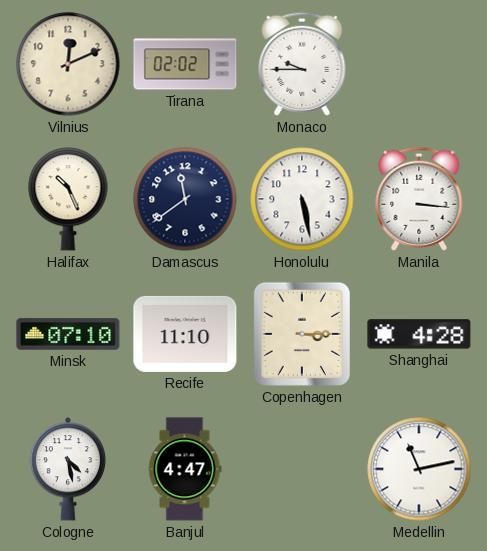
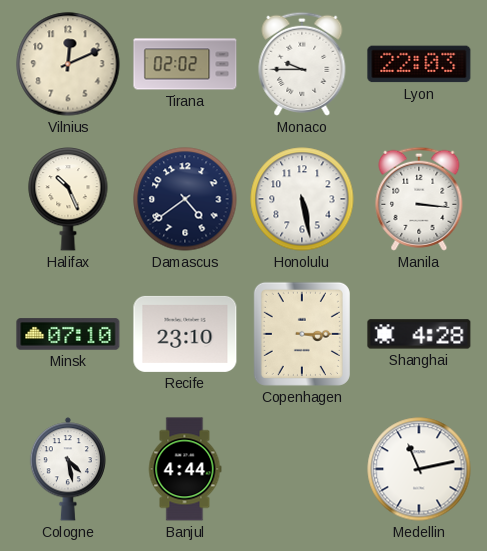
Lyon: none -> 22:03
Damascus: 11:39 -> 4:39
Recife: 11:10 -> 23:10
Banjul: 4:47 -> 4:44
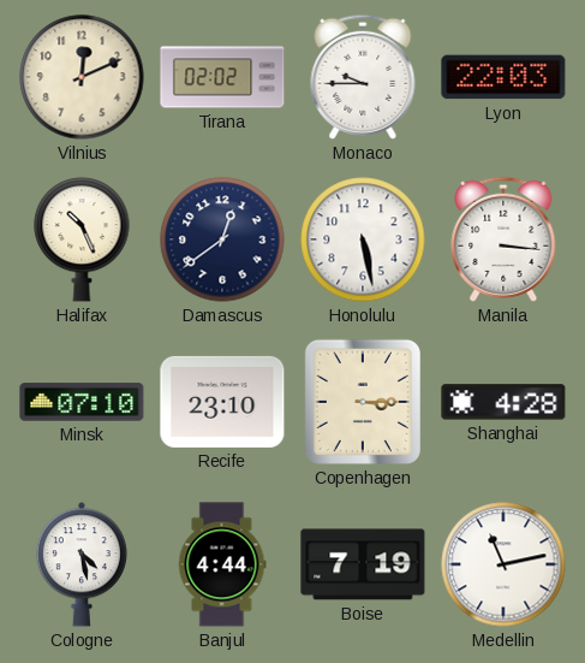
Damascus: 4:39 -> 12:39
Boise: none -> 7:19
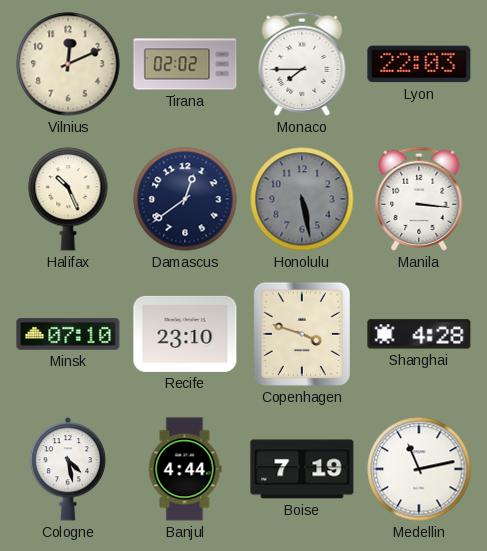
Monaco: 9:45 -> 7:45
Honolulu dial: white -> grey
Copenhagen: 3:15 -> 3:48
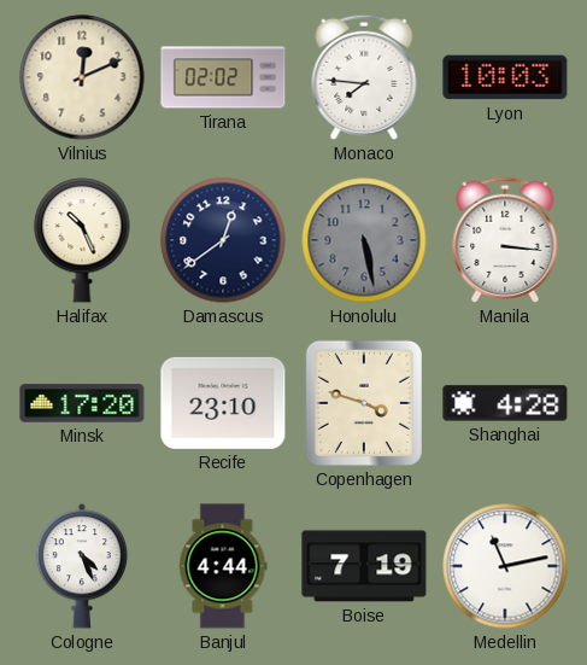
Monaco: 7:45 -> 7:46
Lyon: 22:03 -> 10:03
Minsk: 07:10 -> 17:20
Cologne: 4:28 -> 4:26
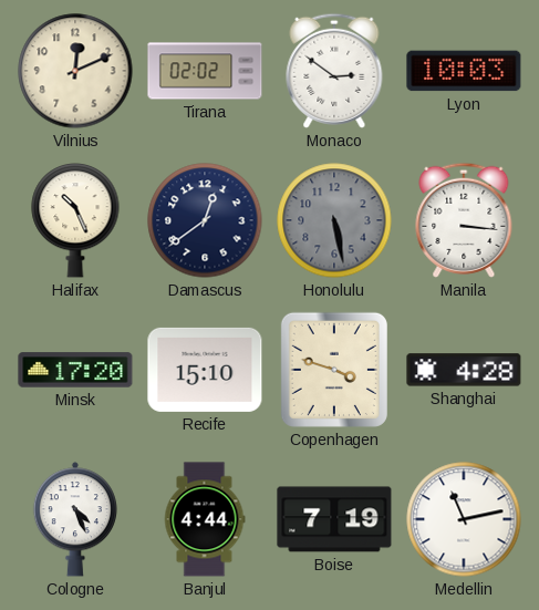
Monaco: 7:46 -> 2:51
Recife: 23:10 -> 15:10
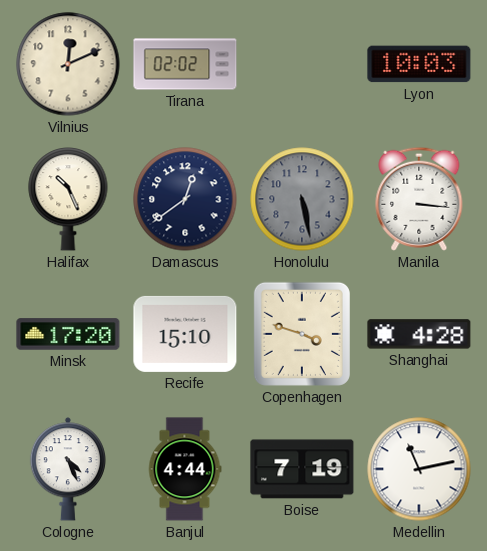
Monaco: 2:51 -> none
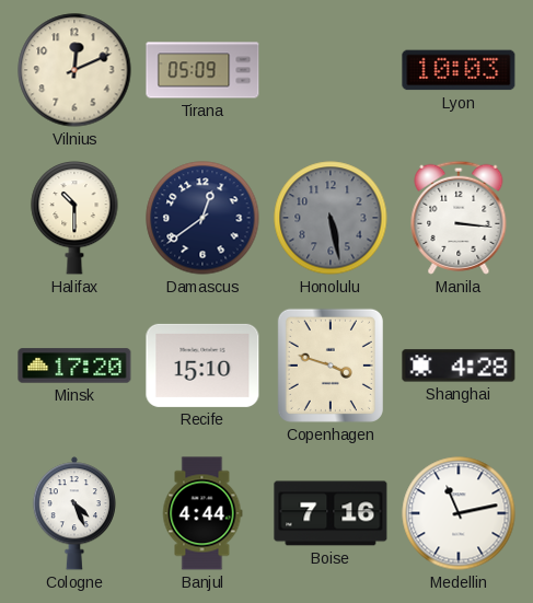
Tirana: 02:02 -> 05:09
Halifax: 10:26 -> 10:30
Boise: 7:19 -> 7:16
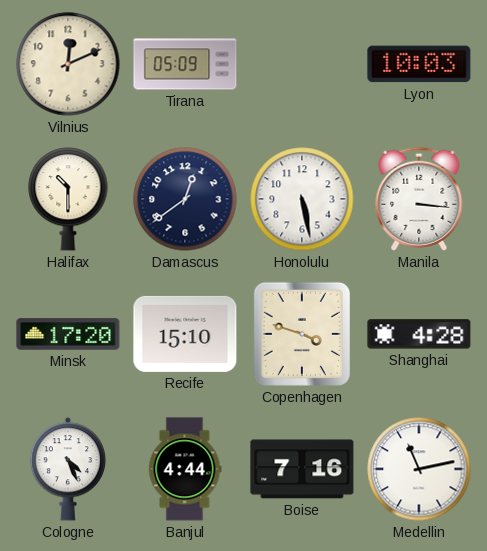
Honolulu dial: grey -> white
